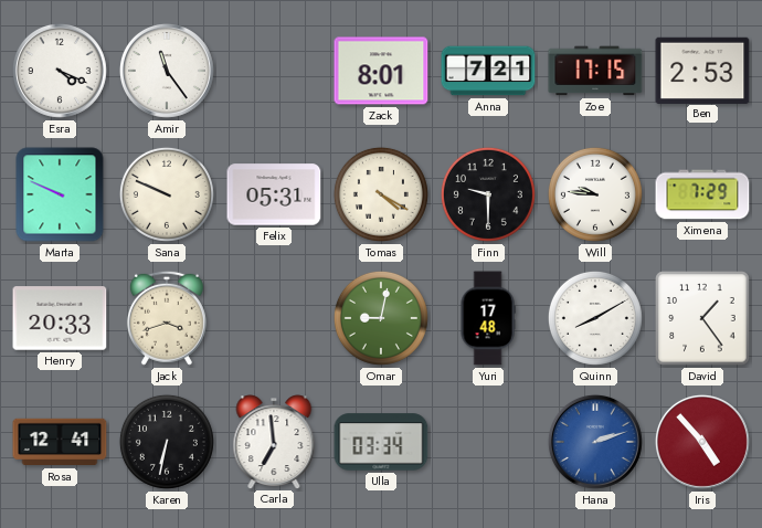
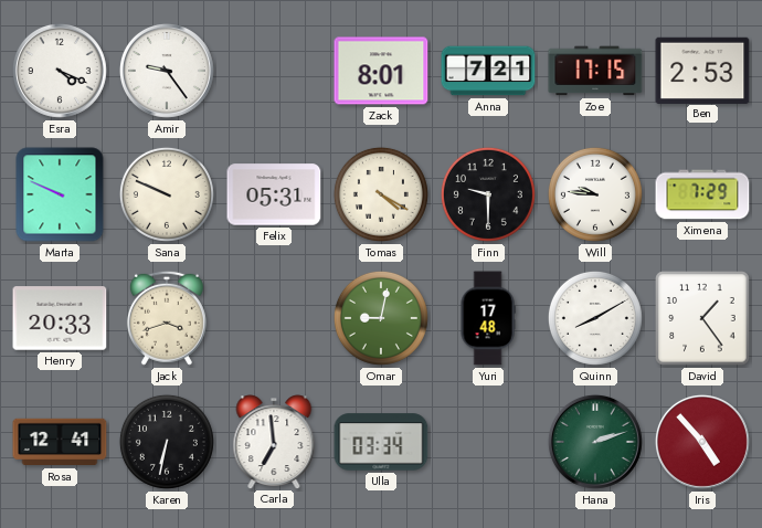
Amir: 11:24 -> 9:24
Hana dial: blue -> green
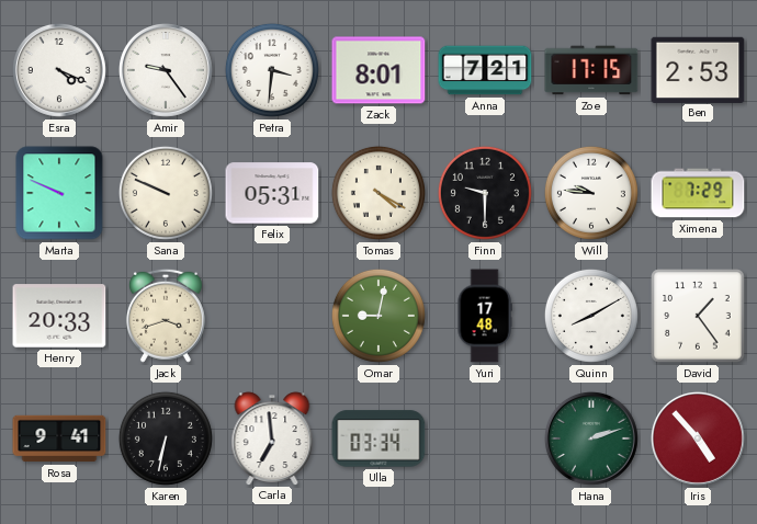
Petra: none -> 3:31
Rosa: 12:41 -> 9:41
